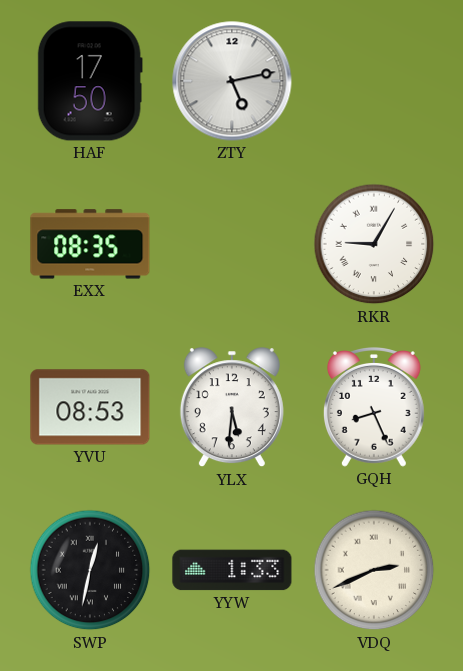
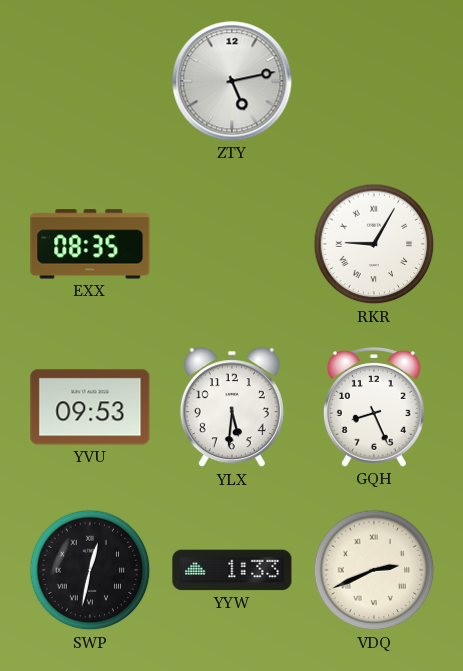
HAF: 17:50 -> none
YVU: 08:53 -> 09:53
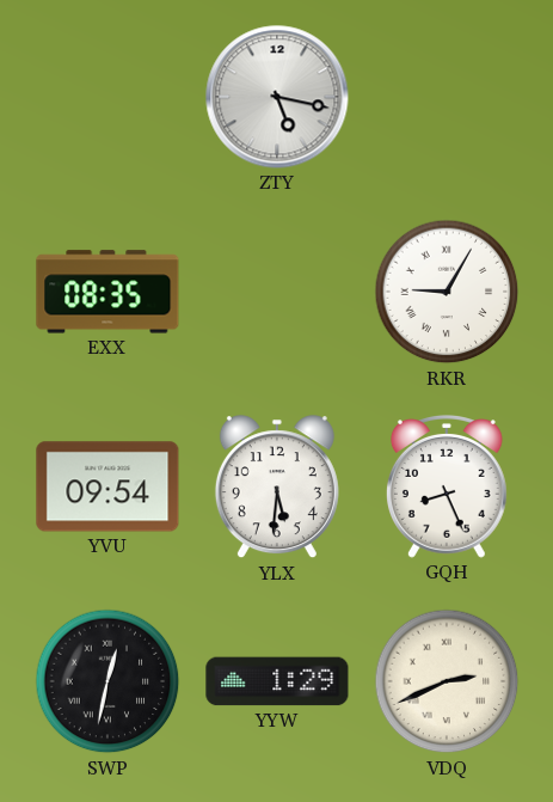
ZTY: 5:13 -> 5:17
YVU: 09:53 -> 09:54
YYW: 1:33 -> 1:29
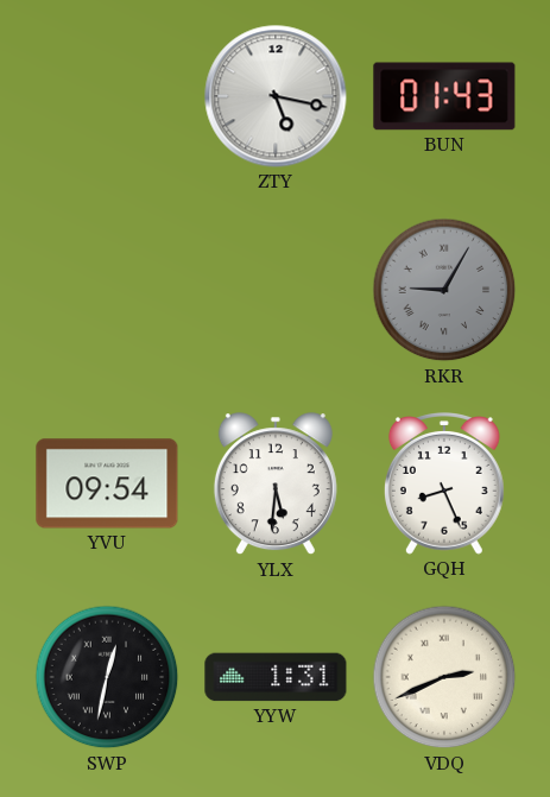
BUN: none -> 01:43
EXX: 08:35 -> none
RKR dial: white -> grey
YYW: 1:29 -> 1:31
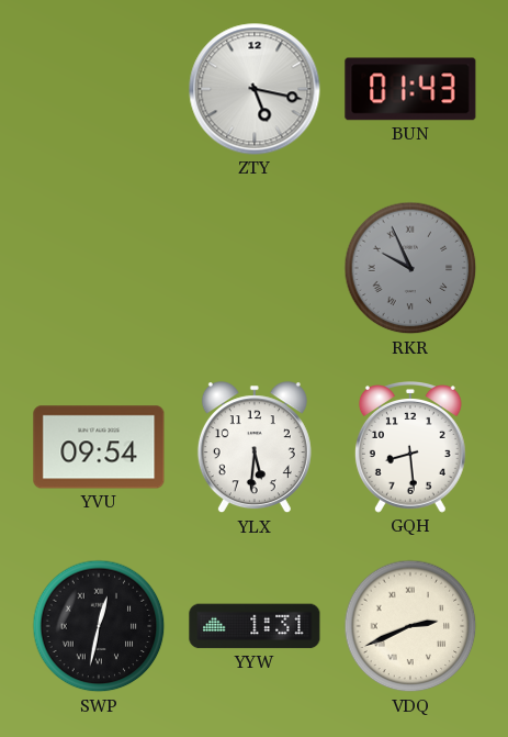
RKR: 9:05 -> 9:56
GQH: 8:26 -> 8:29
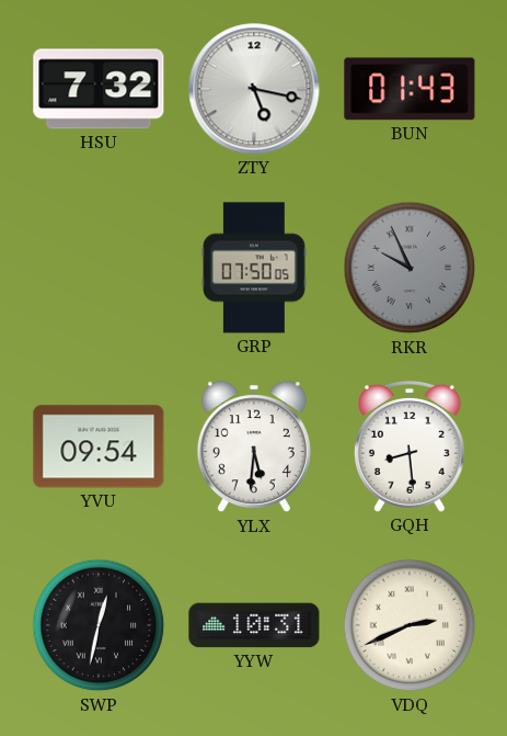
HSU: none -> 7:32
GRP: none -> 07:50
YYW: 1:31 -> 10:31
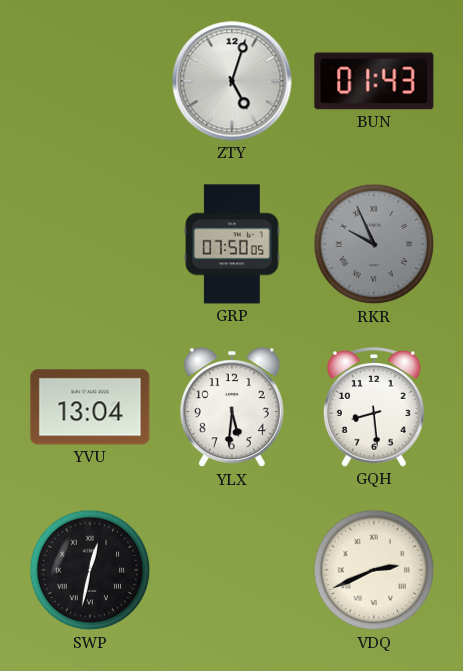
HSU: 7:32 -> none
ZTY: 5:17 -> 5:03
YVU: 09:54 -> 13:04
YYW: 10:31 -> none
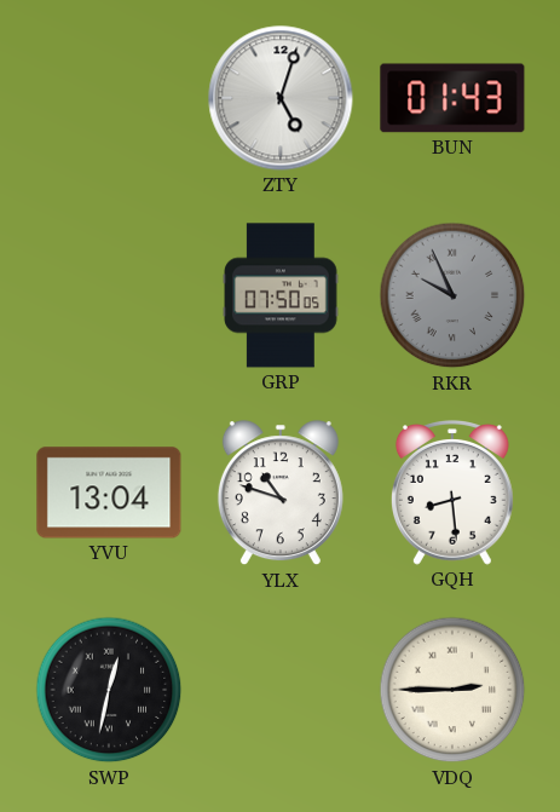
YLX: 5:31 -> 10:48
VDQ: 2:41 -> 2:45
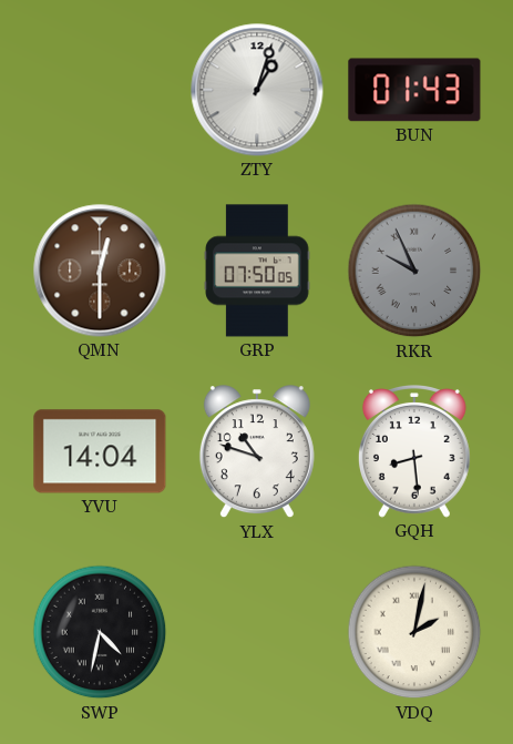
ZTY: 5:03 -> 1:03
QMN: none -> 12:30
YVU: 13:04 -> 14:04
SWP: 12:32 -> 4:32
VDQ: 2:45 -> 2:02
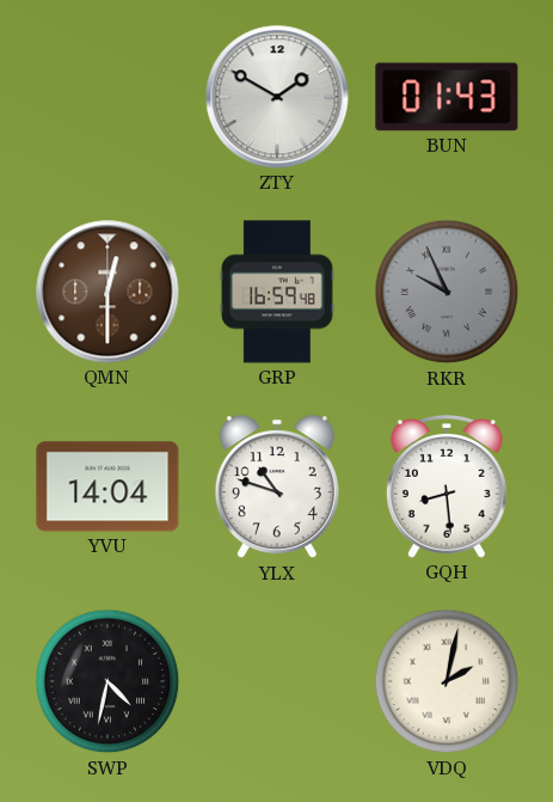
ZTY: 1:03 -> 1:50
GRP: 07:50 -> 16:59
